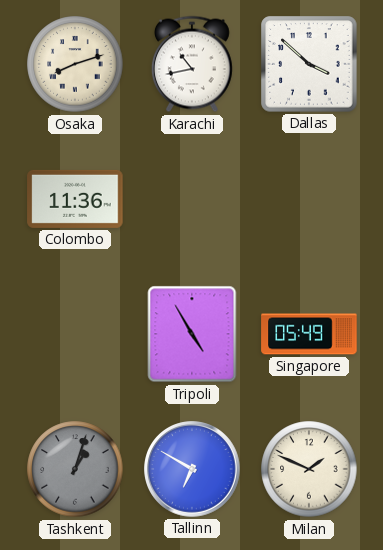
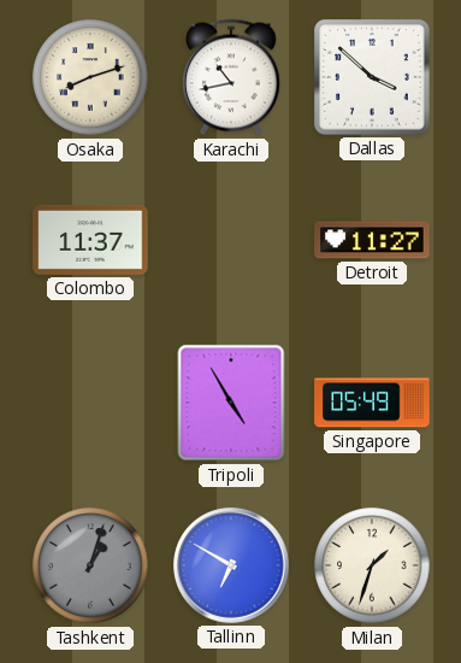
Colombo: 11:36 -> 11:37
Detroit: none -> 11:27
Milan: 1:49 -> 1:33
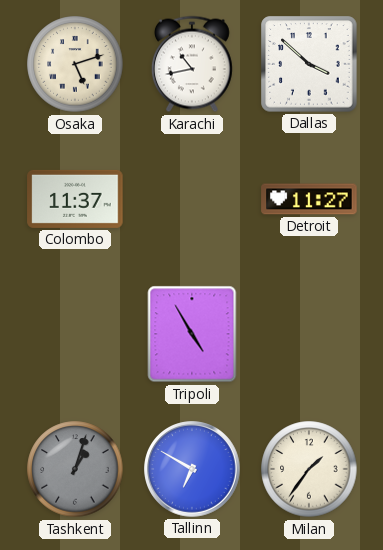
Osaka: 8:12 -> 5:12
Singapore: 05:49 -> none
Milan: 1:33 -> 1:36
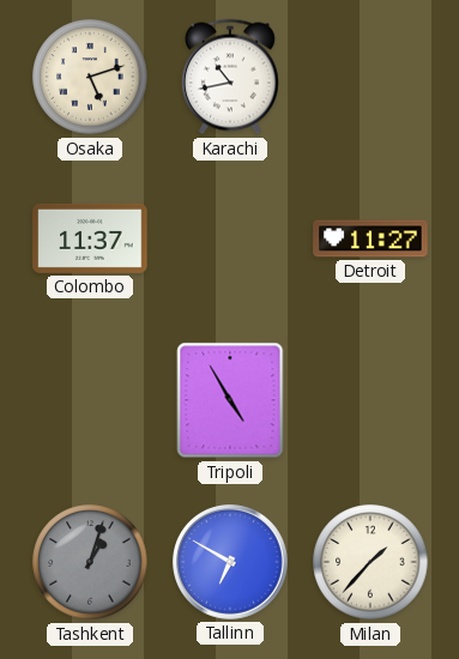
Dallas: 3:52 -> none
Milan: 1:36 -> 1:37
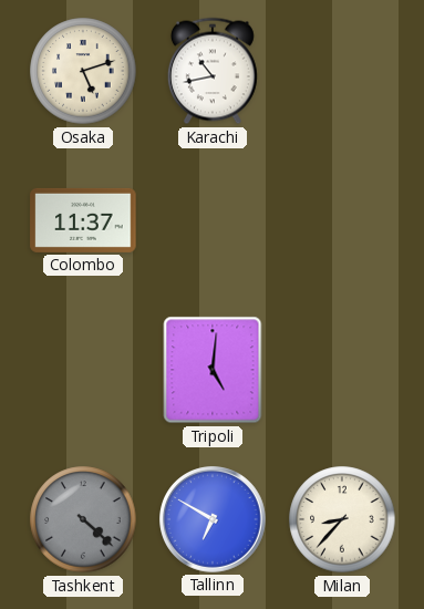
Detroit: 11:27 -> none
Tripoli: 4:55 -> 5:01
Tashkent: 1:03 -> 4:22
Milan: 1:37 -> 8:37
